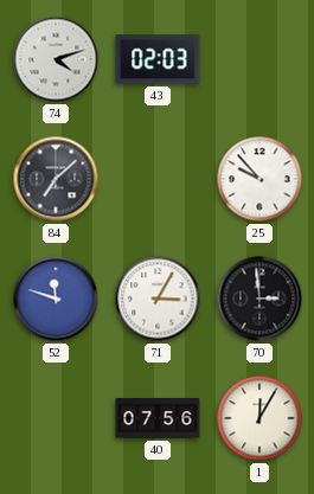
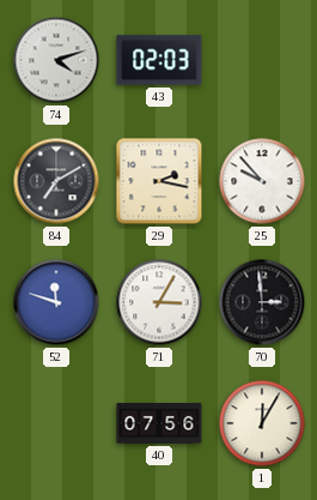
84: 7:08 -> 7:10
29: none -> 2:17
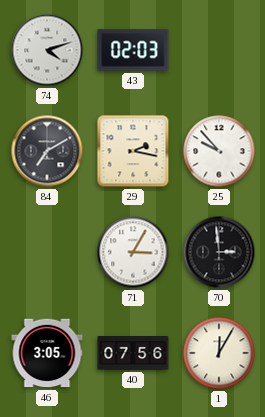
52: 11:48 -> none
46: none -> 3:05
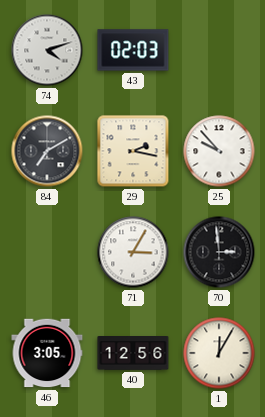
40: 07:56 -> 12:56
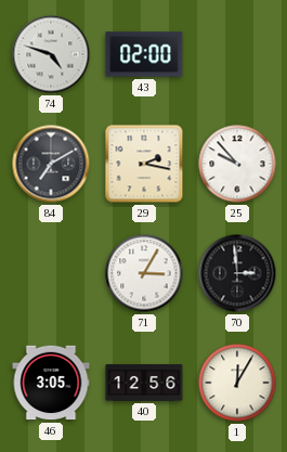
74: 4:12 -> 4:48
43: 02:03 -> 02:00
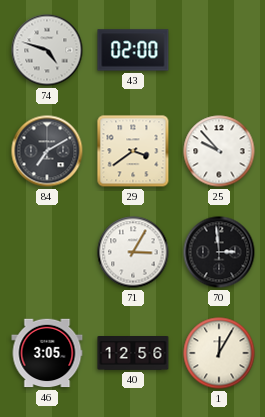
29: 2:17 -> 3:39
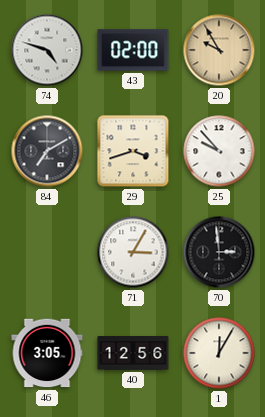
20: none -> 9:55
29: 3:39 -> 3:42
